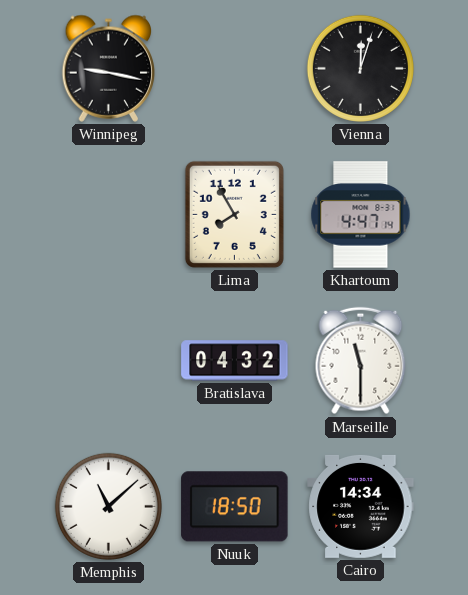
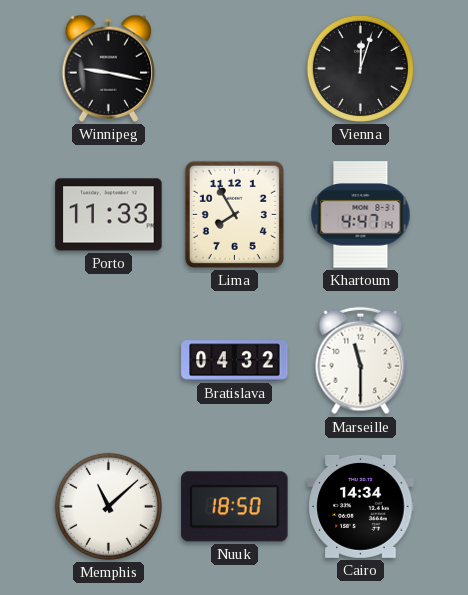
Porto: none -> 11:33
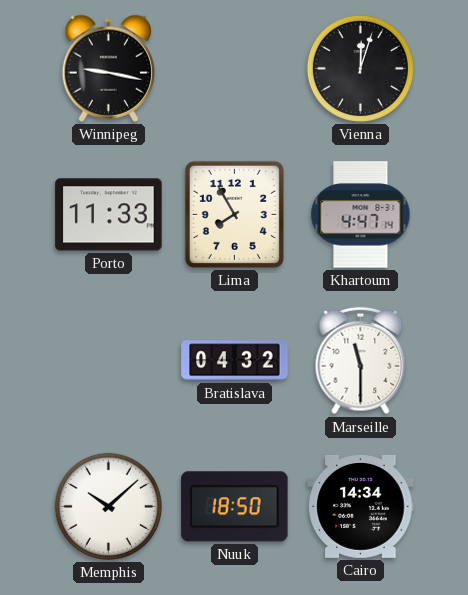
Memphis: 11:08 -> 10:08
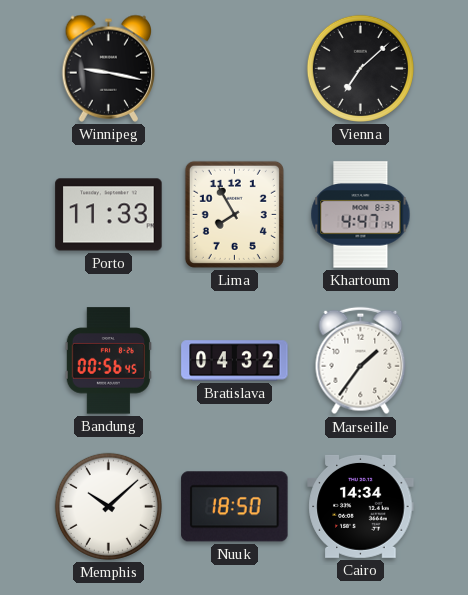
Vienna: 12:03 -> 7:08
Bandung: none -> 00:56
Marseille: 11:30 -> 1:36
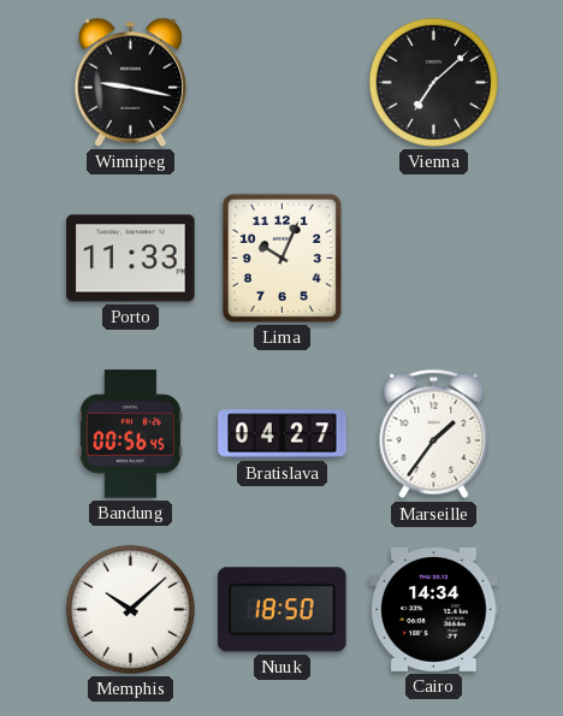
Lima: 7:55 -> 10:04
Khartoum: 4:47 -> none
Bratislava: 04:32 -> 04:27
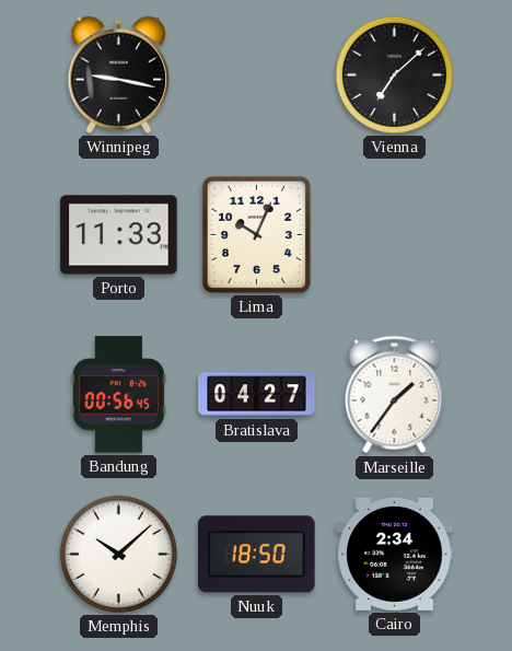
Cairo: 14:34 -> 2:34
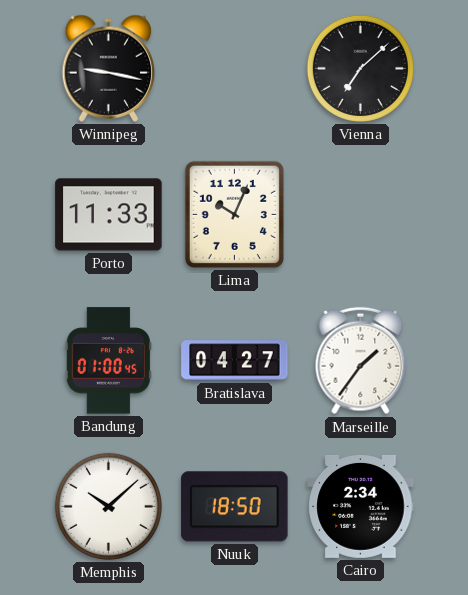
Bandung: 00:56 -> 01:00
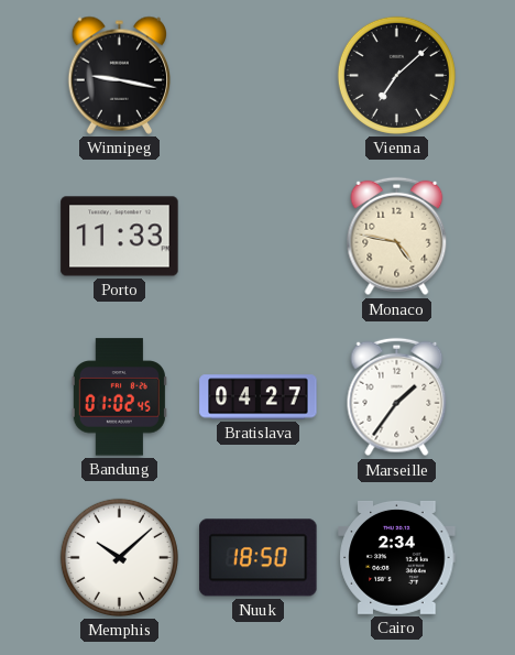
Lima: 10:04 -> none
Monaco: none -> 4:47
Bandung: 01:00 -> 01:02
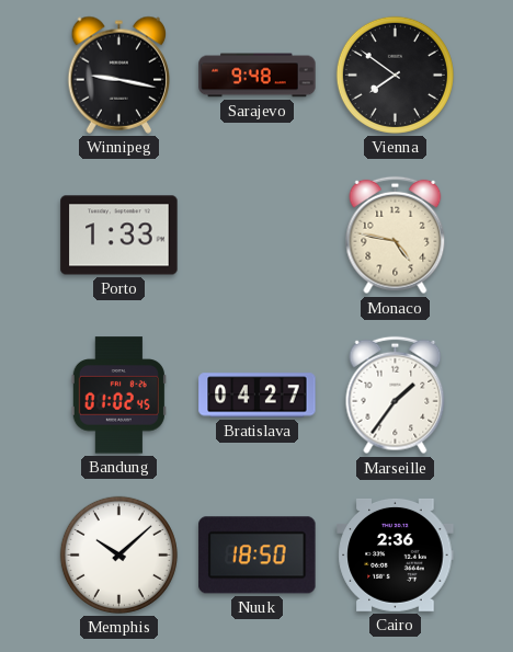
Sarajevo: none -> 9:48
Vienna: 7:08 -> 7:51
Porto: 11:33 -> 1:33
Cairo: 2:34 -> 2:36
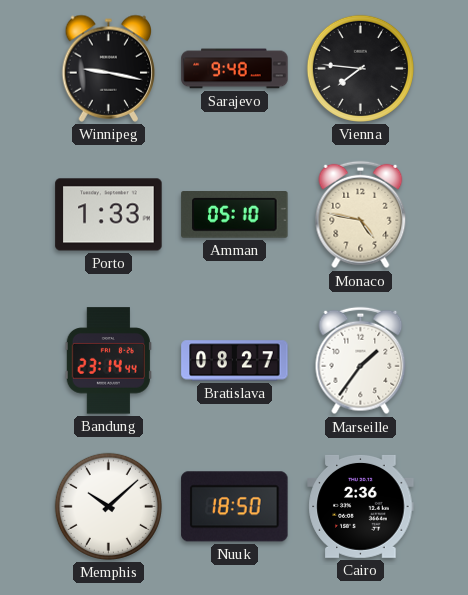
Vienna: 7:51 -> 7:46
Amman: none -> 05:10
Bandung: 01:02 -> 23:14
Bratislava: 04:27 -> 08:27
